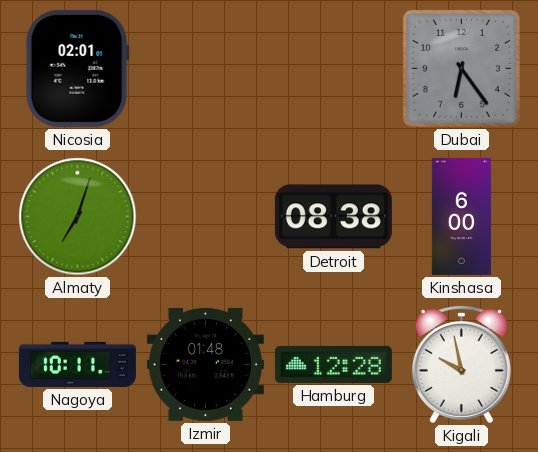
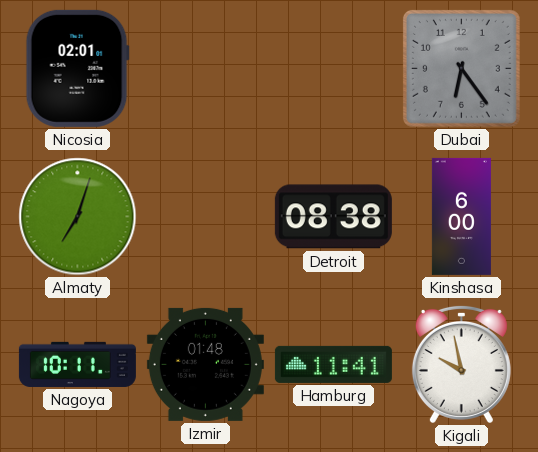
Hamburg: 12:28 -> 11:41
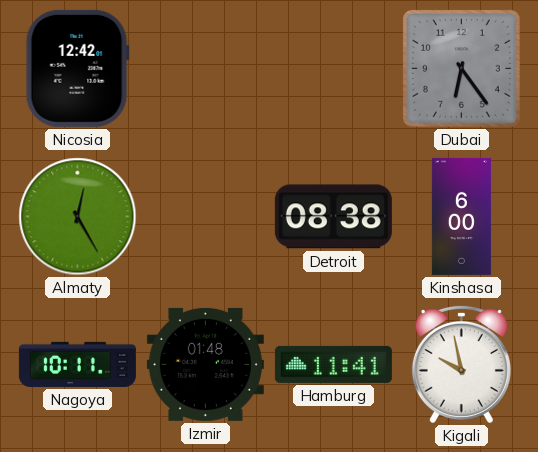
Nicosia: 02:01 -> 12:42
Almaty: 7:03 -> 12:25
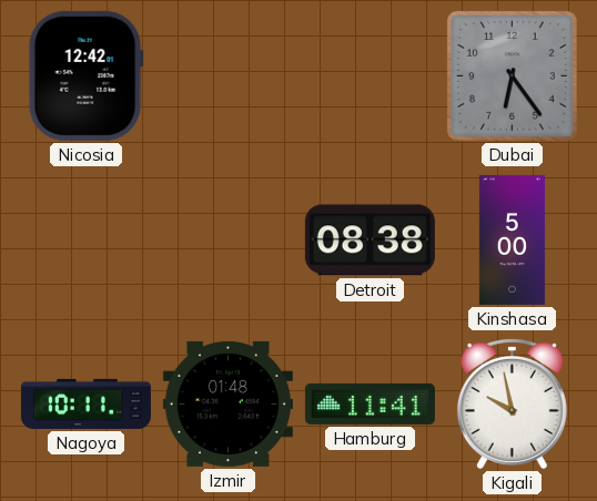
Almaty: 12:25 -> none
Kinshasa: 6:00 -> 5:00
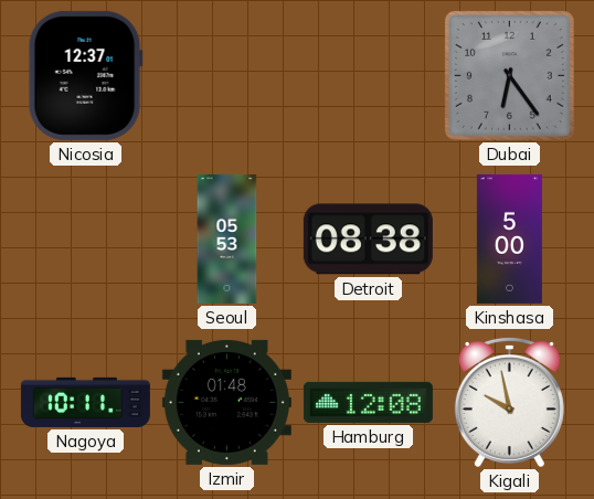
Nicosia: 12:42 -> 12:37
Seoul: none -> 05:53
Hamburg: 11:41 -> 12:08
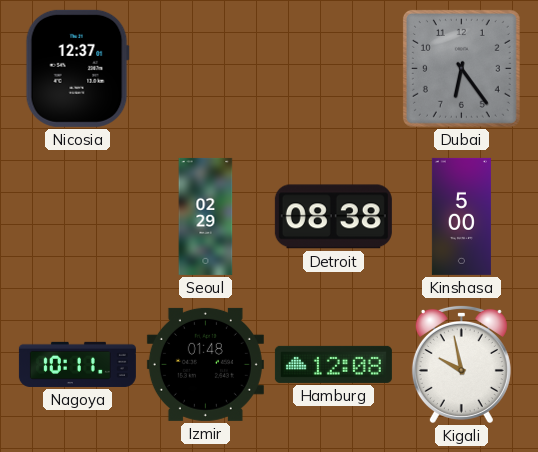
Seoul: 05:53 -> 02:29
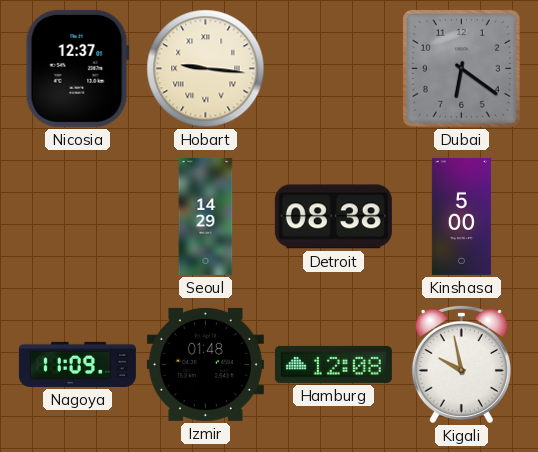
Hobart: none -> 9:16
Dubai: 6:24 -> 6:21
Seoul: 02:29 -> 14:29
Nagoya: 10:11 -> 11:09
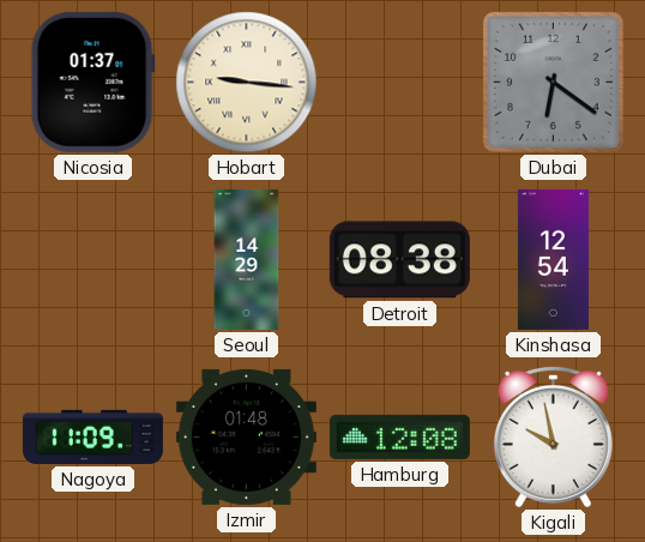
Nicosia: 12:37 -> 01:37
Kinshasa: 5:00 -> 12:54
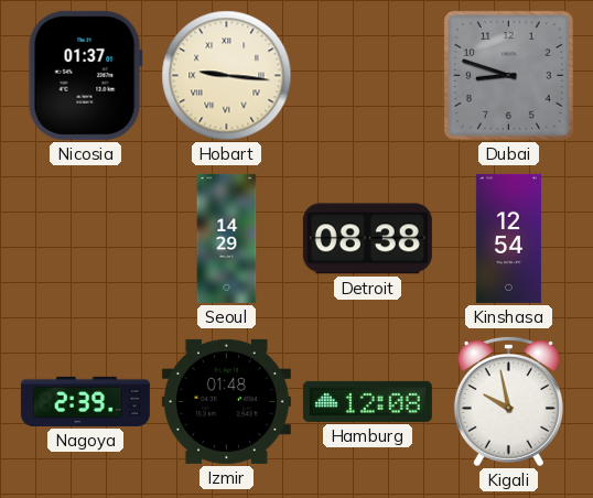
Dubai: 6:21 -> 8:48
Nagoya: 11:09 -> 2:39
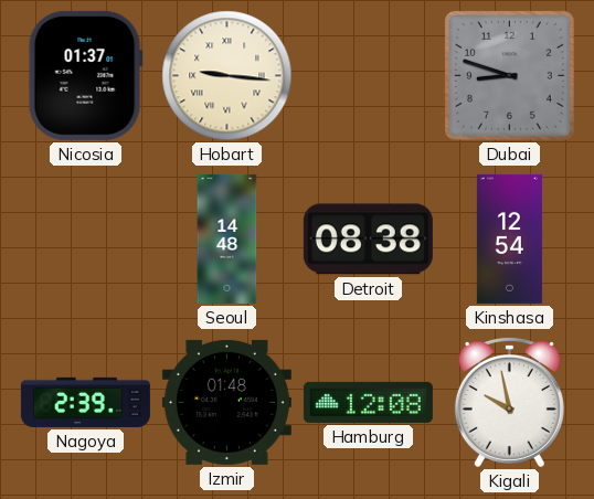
Seoul: 14:29 -> 14:48
